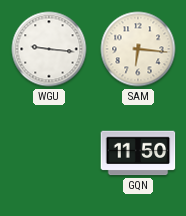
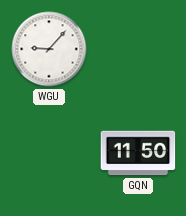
WGU: 9:16 -> 9:07
SAM: 6:16 -> none
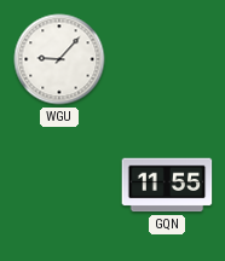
GQN: 11:50 -> 11:55
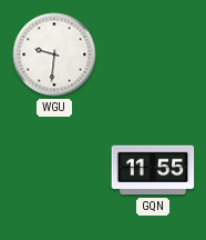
WGU: 9:07 -> 9:31
